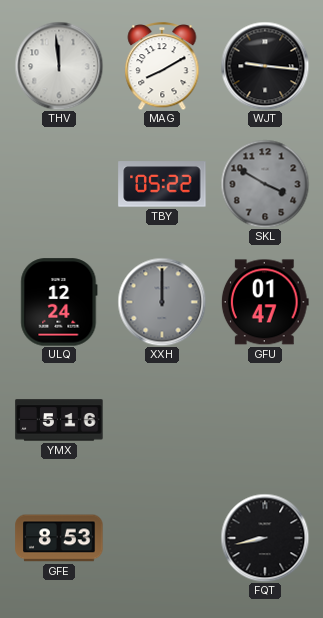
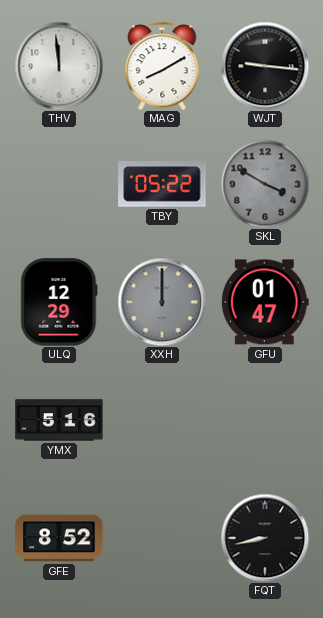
ULQ: 12:24 -> 12:29
GFE: 8:53 -> 8:52
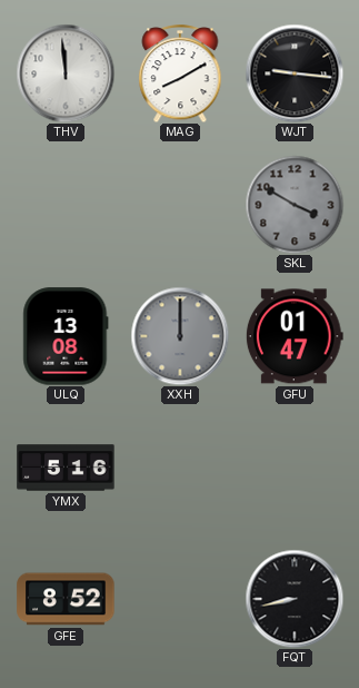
TBY: 05:22 -> none
ULQ: 12:29 -> 13:08
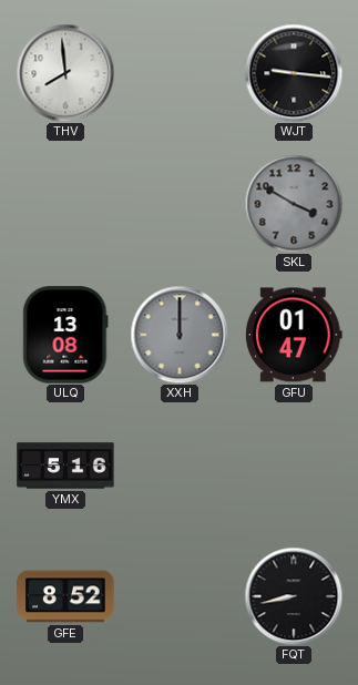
THV: 11:59 -> 7:59
MAG: 8:10 -> none
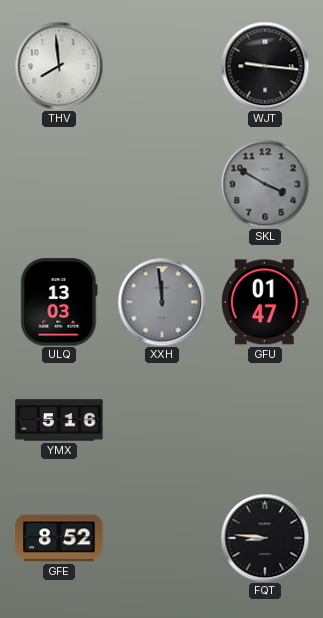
ULQ: 13:08 -> 13:03
XXH: 12:00 -> 11:59
FQT: 8:43 -> 8:46
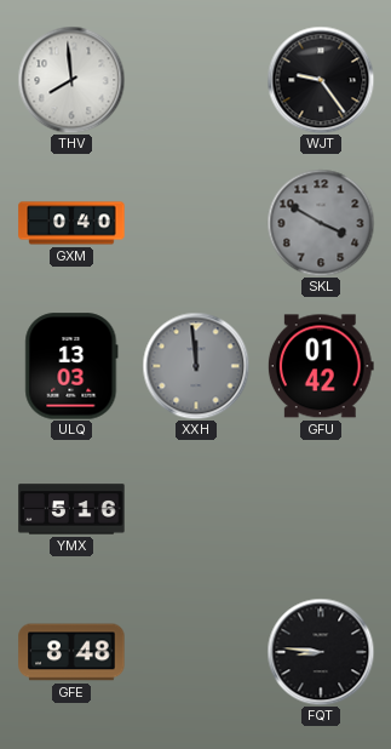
WJT: 9:16 -> 9:24
GXM: none -> 0:40
GFU: 01:47 -> 01:42
GFE: 8:52 -> 8:48
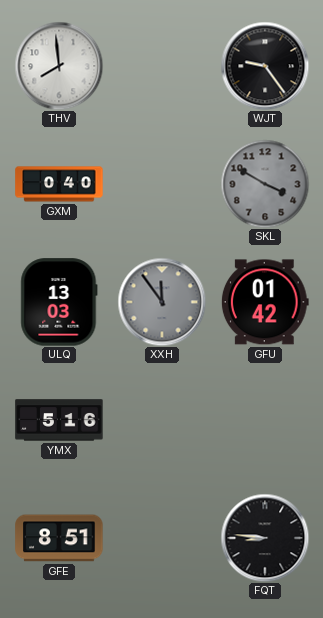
XXH: 11:59 -> 11:54
GFE: 8:48 -> 8:51
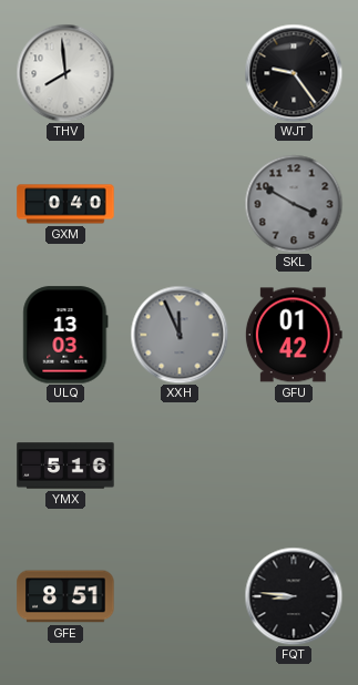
XXH: 11:54 -> 11:56
